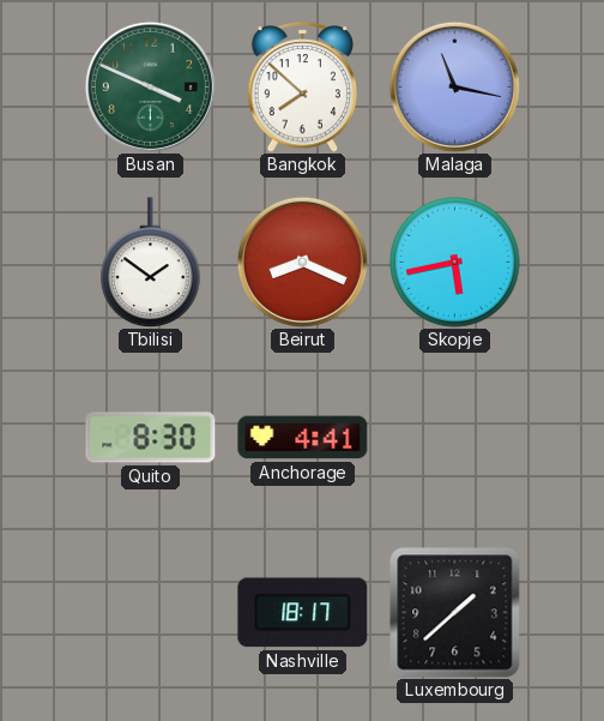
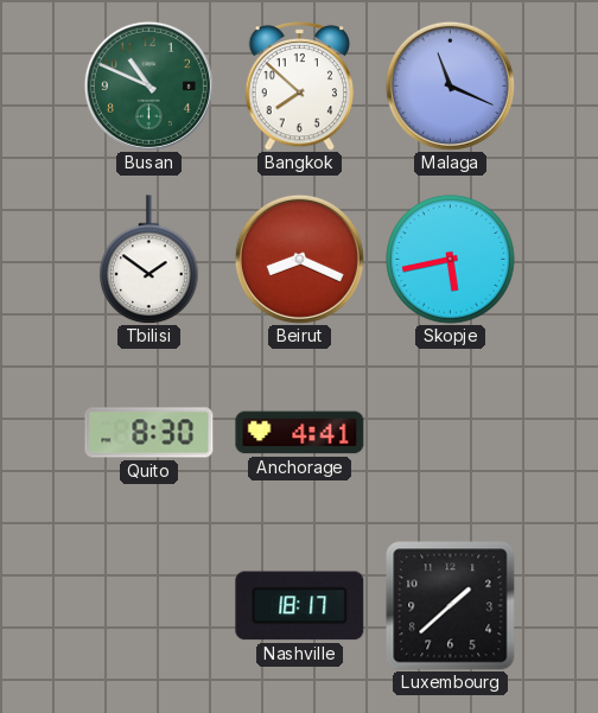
Busan: 3:49 -> 10:49
Malaga: 11:17 -> 11:19
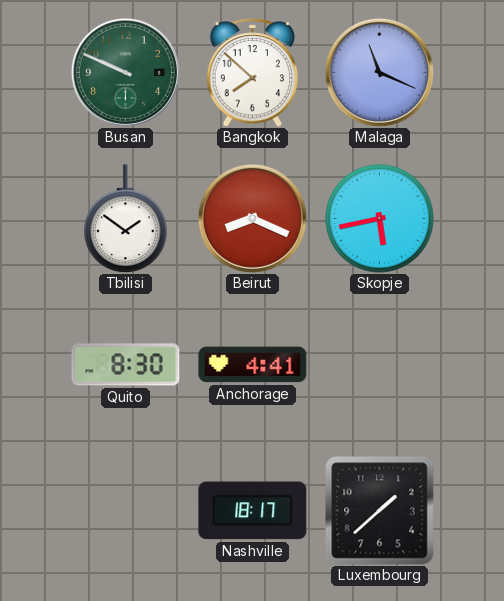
Busan: 10:49 -> 9:49
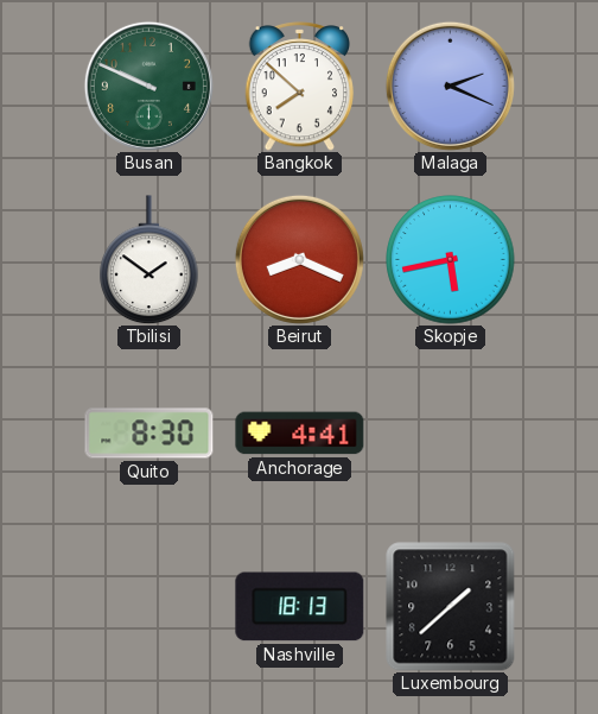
Malaga: 11:19 -> 2:19
Nashville: 18:17 -> 18:13
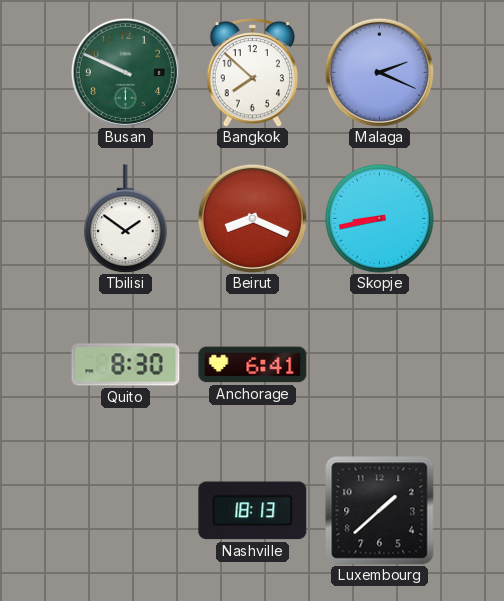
Skopje: 5:43 -> 8:43
Anchorage: 4:41 -> 6:41
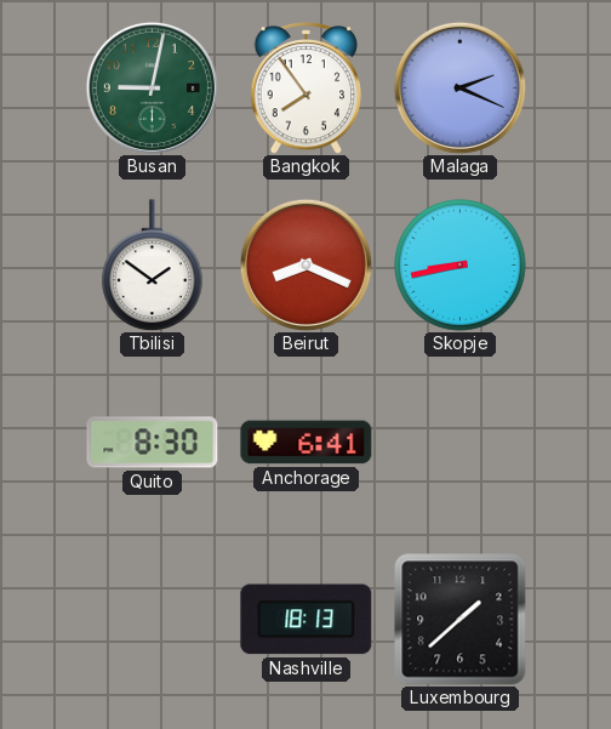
Busan: 9:49 -> 9:02
Bangkok: 7:52 -> 7:54
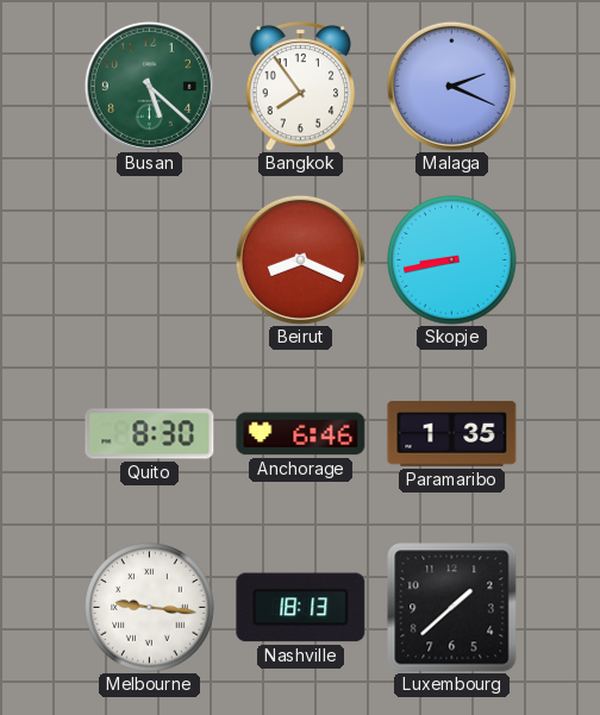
Busan: 9:02 -> 5:22
Tbilisi: 1:51 -> none
Anchorage: 6:41 -> 6:46
Paramaribo: none -> 1:35
Melbourne: none -> 9:16
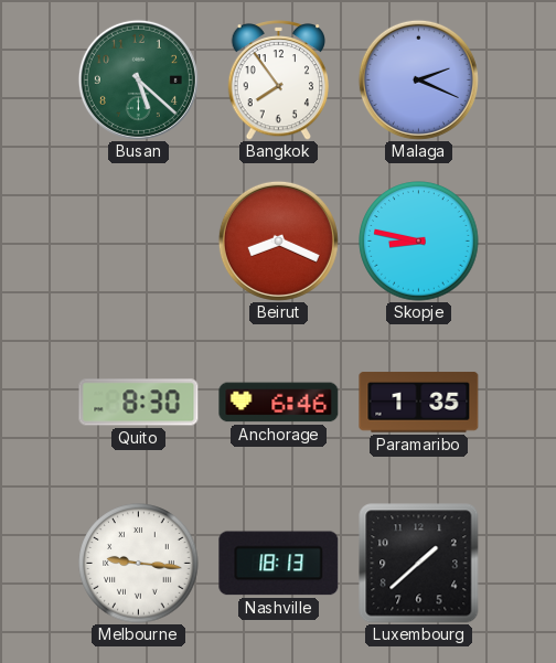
Skopje: 8:43 -> 8:47
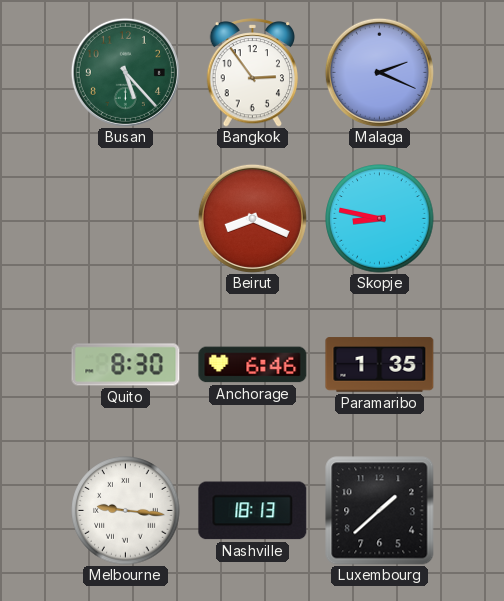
Busan: 5:22 -> 5:23
Bangkok: 7:54 -> 2:54
